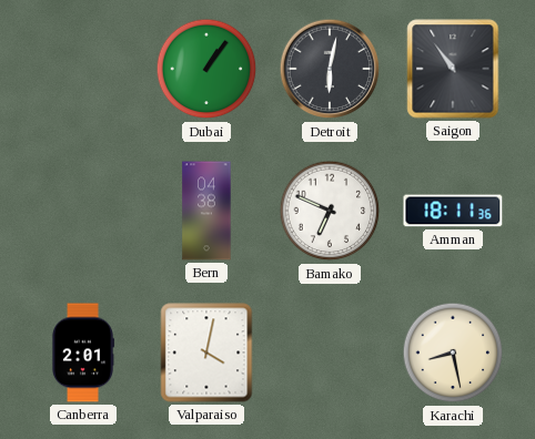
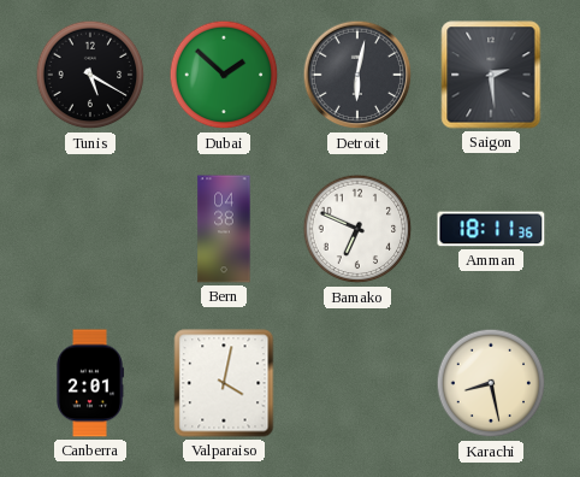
Tunis: none -> 5:20
Dubai: 1:06 -> 1:52
Saigon: 10:54 -> 2:29
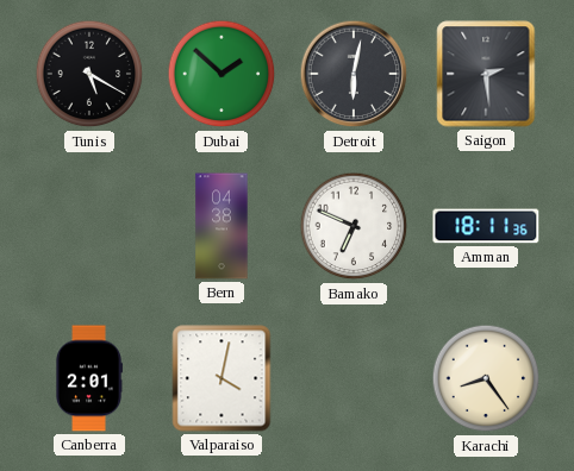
Karachi: 8:28 -> 8:24
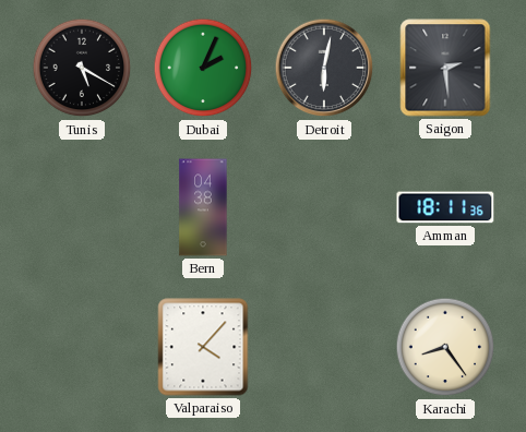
Dubai: 1:52 -> 2:04
Bamako: 6:49 -> none
Canberra: 2:01 -> none
Valparaiso: 4:02 -> 4:07
